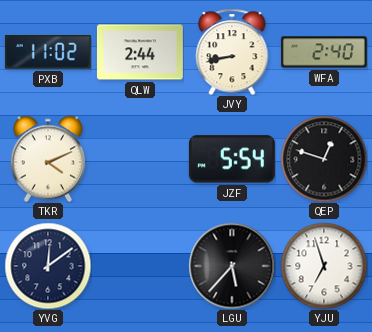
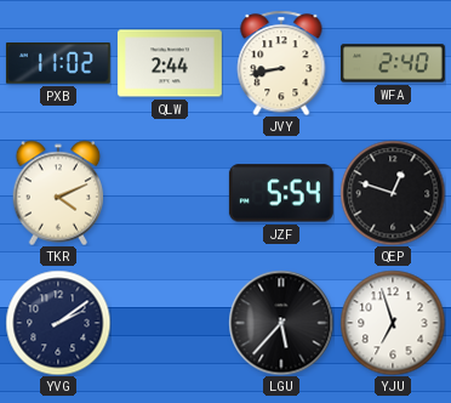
YVG: 12:09 -> 2:09
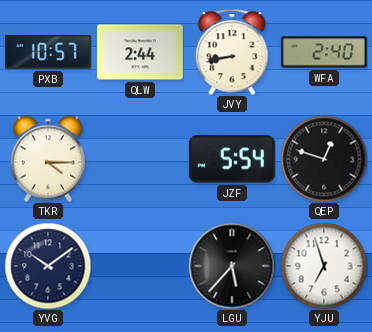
PXB: 11:02 -> 10:57
TKR: 4:11 -> 4:15
YVG: 2:09 -> 10:09
